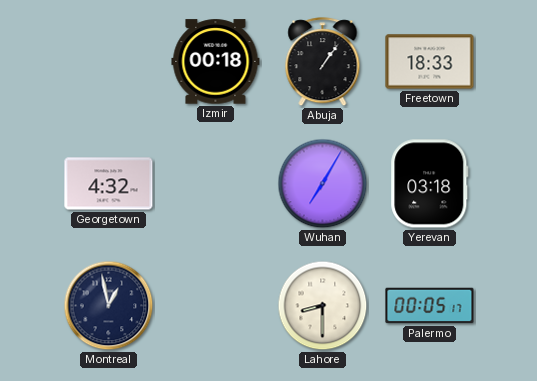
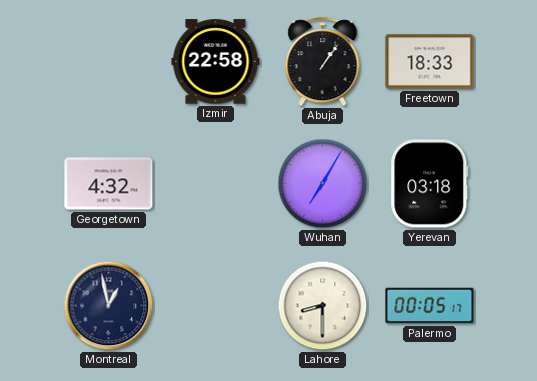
Izmir: 00:18 -> 22:58
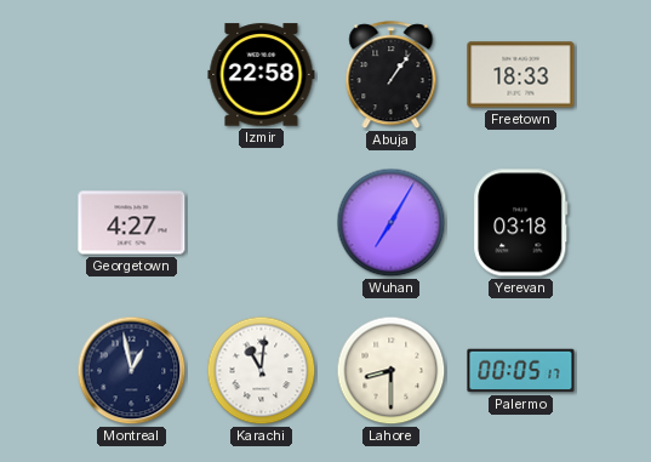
Georgetown: 4:32 -> 4:27
Karachi: none -> 11:01
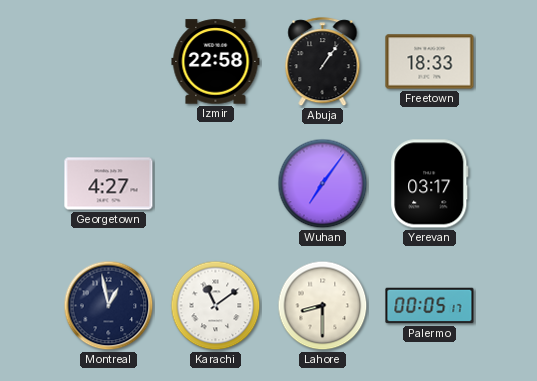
Wuhan: 7:05 -> 7:06
Yerevan: 03:18 -> 03:17
Karachi: 11:01 -> 11:09
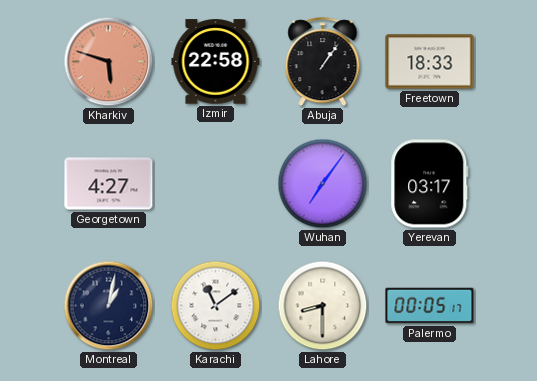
Kharkiv: none -> 5:48
Montreal: 12:58 -> 1:02
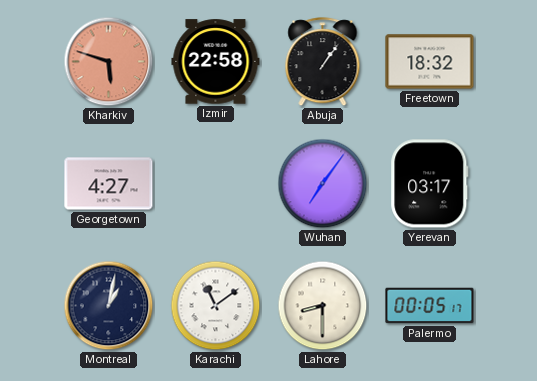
Freetown: 18:33 -> 18:32
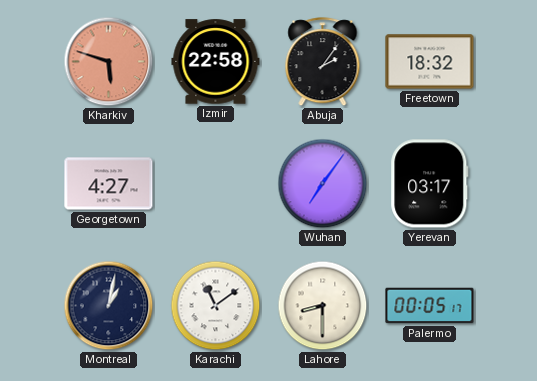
Abuja: 1:06 -> 2:06
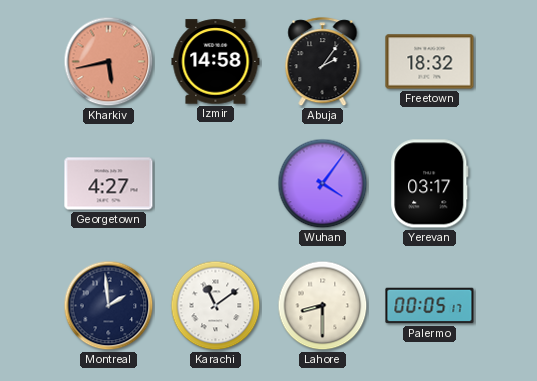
Kharkiv: 5:48 -> 5:43
Izmir: 22:58 -> 14:58
Wuhan: 7:06 -> 4:06
Montreal: 1:02 -> 1:59
